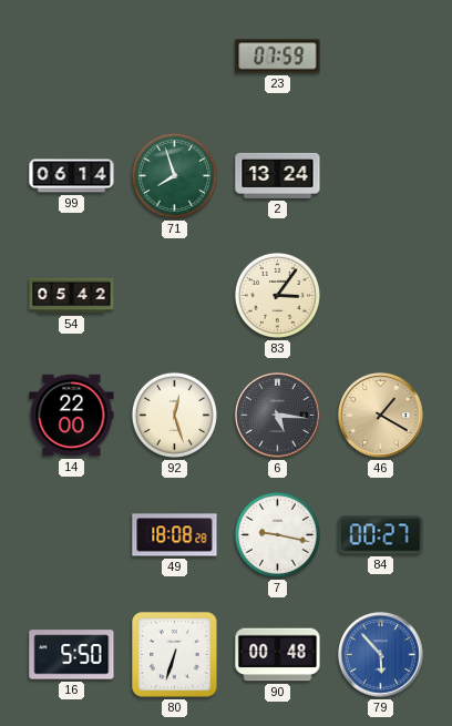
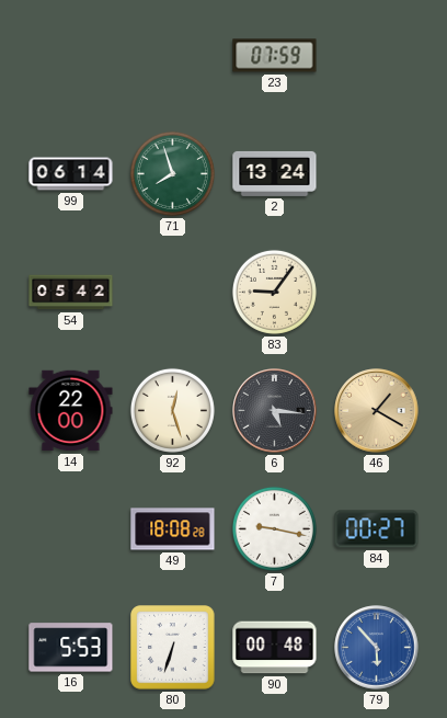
83: 3:06 -> 9:06
16: 5:50 -> 5:53
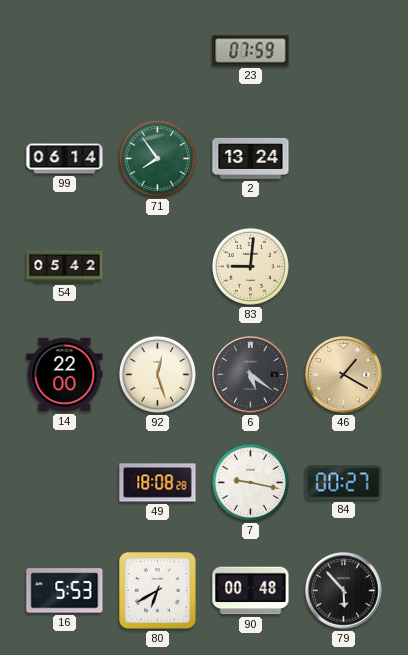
71: 7:57 -> 7:54
83: 9:06 -> 9:01
6: 5:16 -> 5:21
80: 6:33 -> 6:40
79 dial: blue -> black
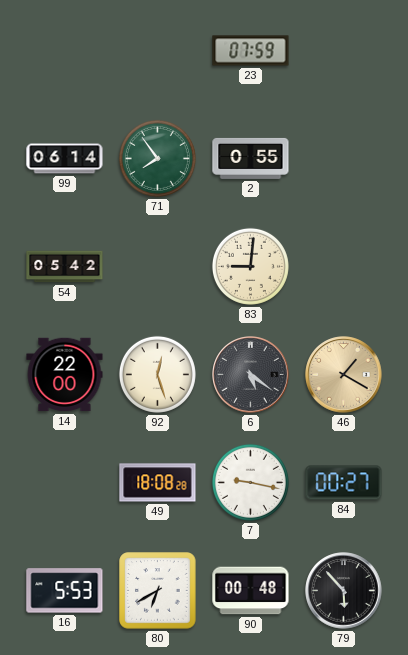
2: 13:24 -> 0:55
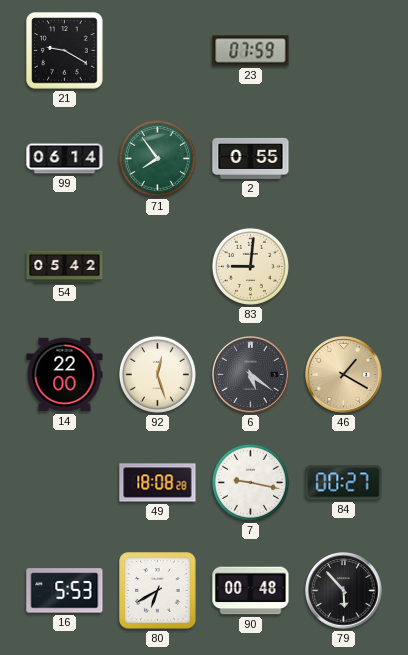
21: none -> 9:20
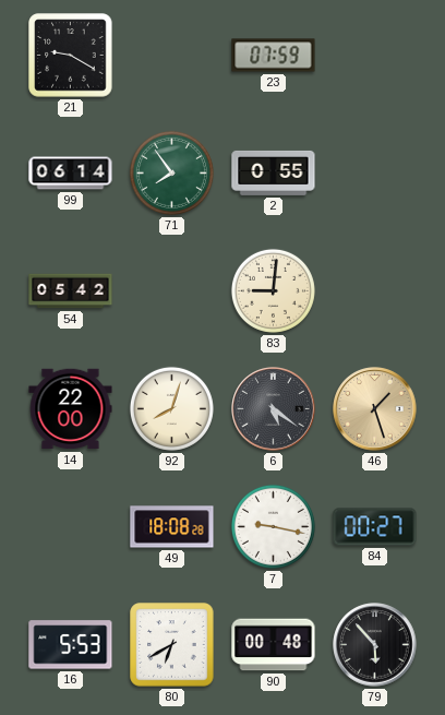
92: 12:27 -> 8:03
46: 1:20 -> 1:27
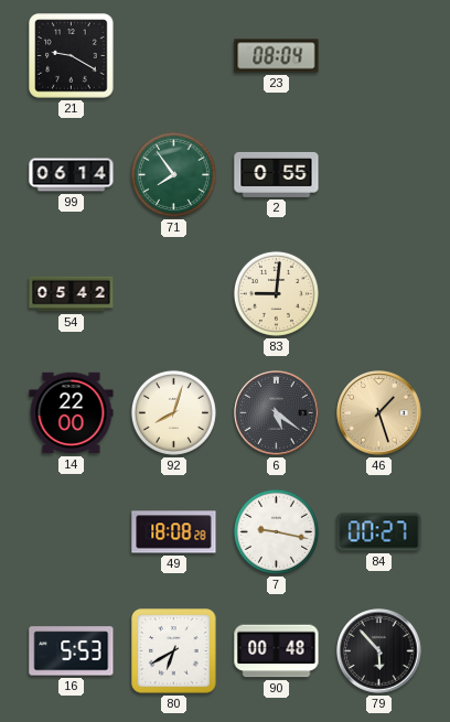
23: 07:59 -> 08:04
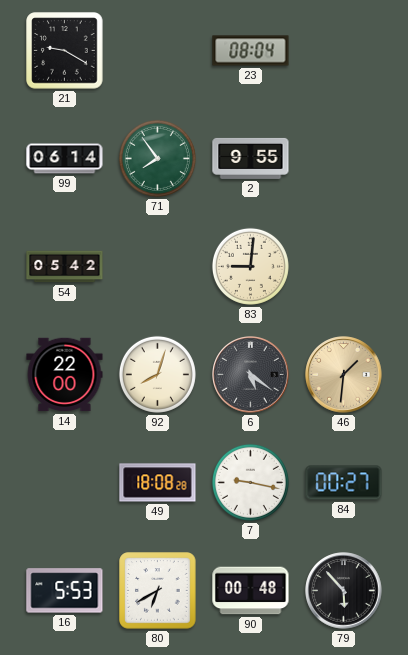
2: 0:55 -> 9:55
46: 1:27 -> 1:31
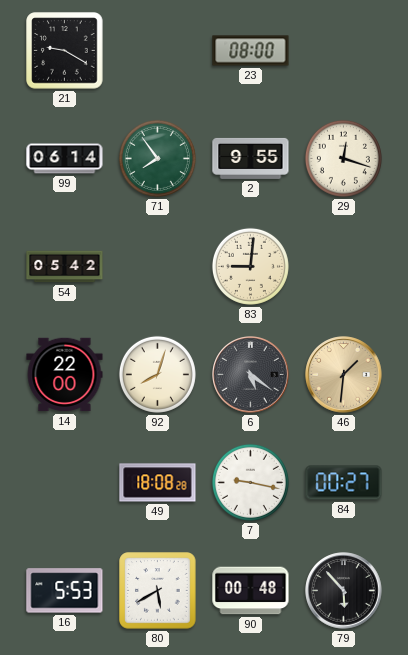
23: 08:04 -> 08:00
29: none -> 12:18
80: 6:40 -> 5:40
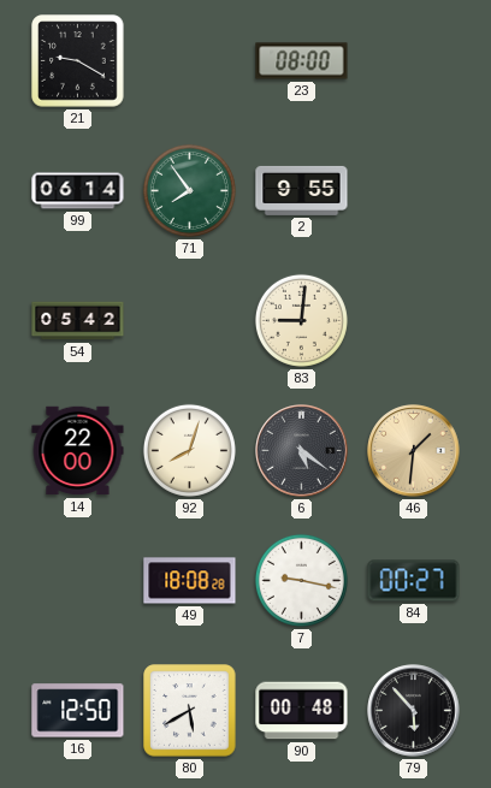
29: 12:18 -> none
16: 5:53 -> 12:50
